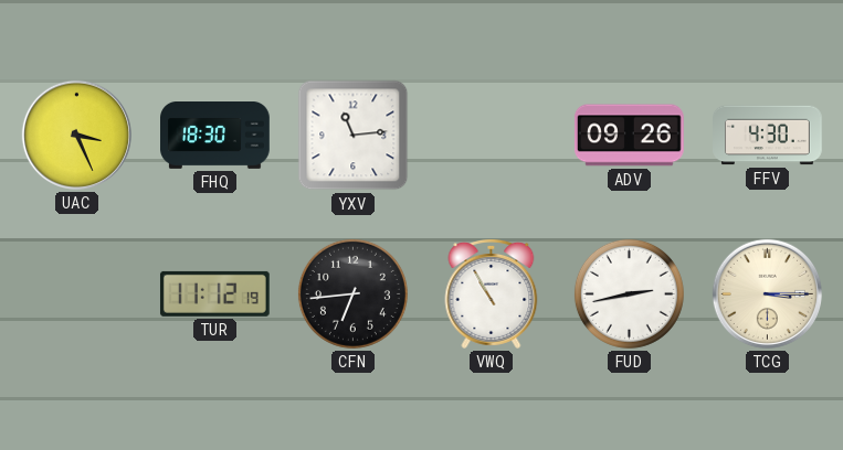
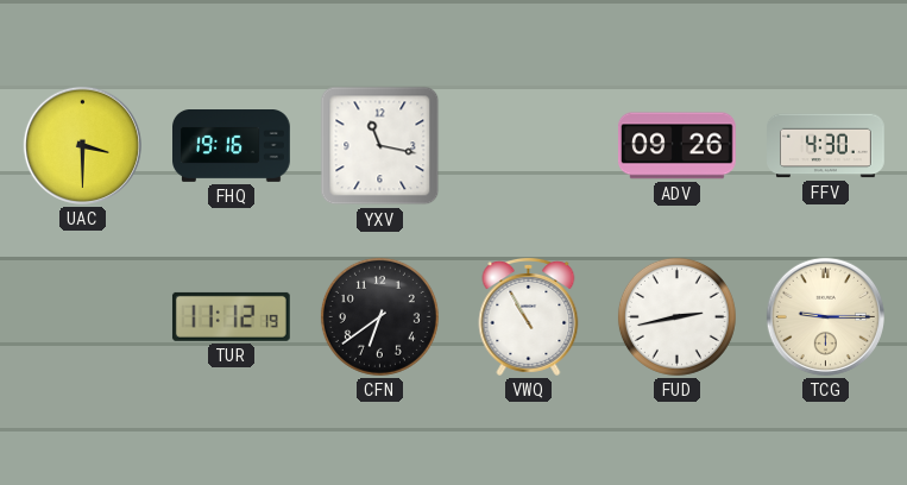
UAC: 3:26 -> 3:30
FHQ: 18:30 -> 19:16
YXV: 11:14 -> 11:17
CFN: 6:44 -> 6:39
TCG: 3:15 -> 9:15
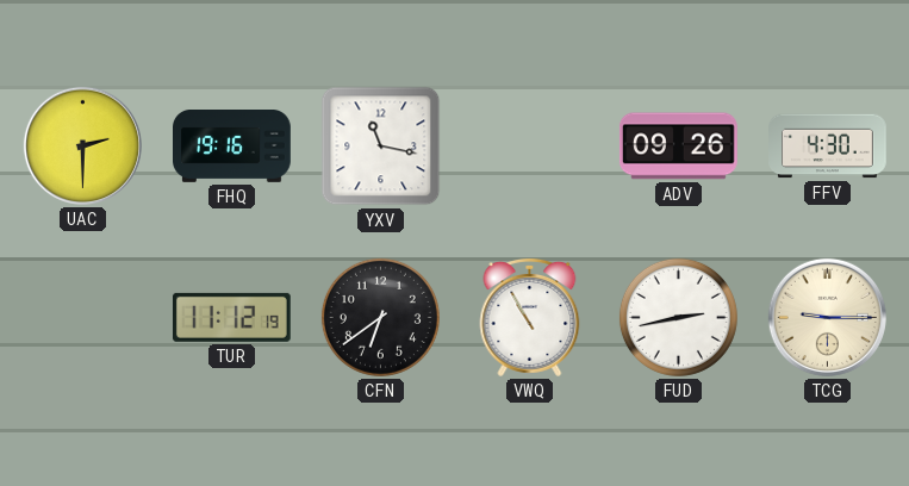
UAC: 3:30 -> 2:30
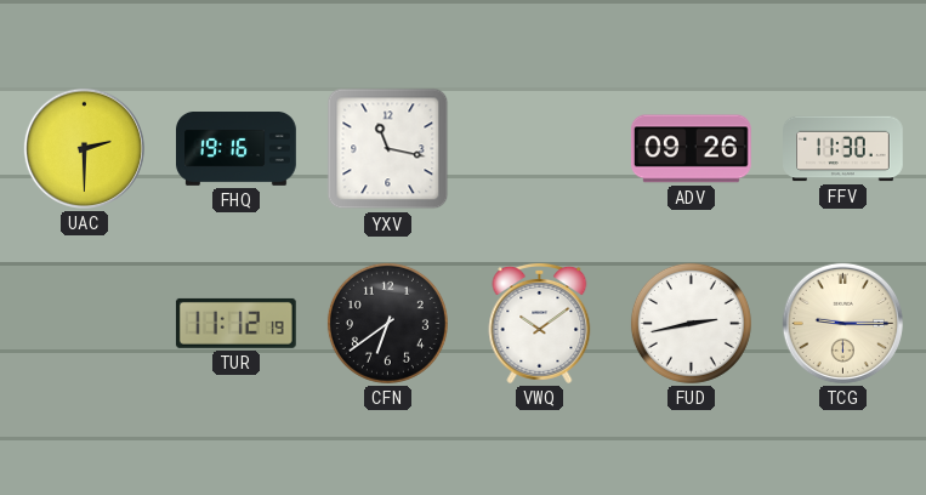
FFV: 4:30 -> 11:30
VWQ: 10:55 -> 10:09
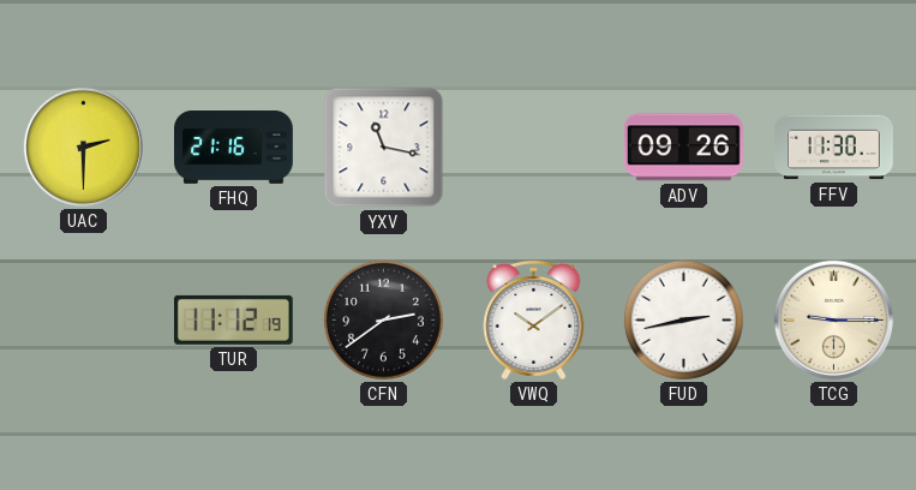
FHQ: 19:16 -> 21:16
CFN: 6:39 -> 2:39
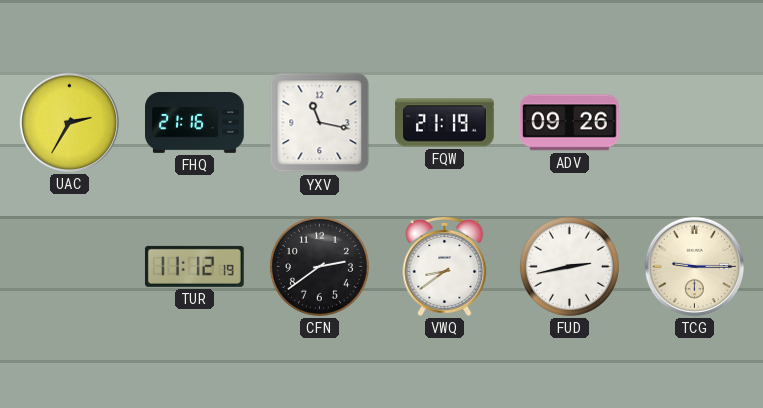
UAC: 2:30 -> 2:35
FQW: none -> 21:19
FFV: 11:30 -> none
VWQ: 10:09 -> 8:39
